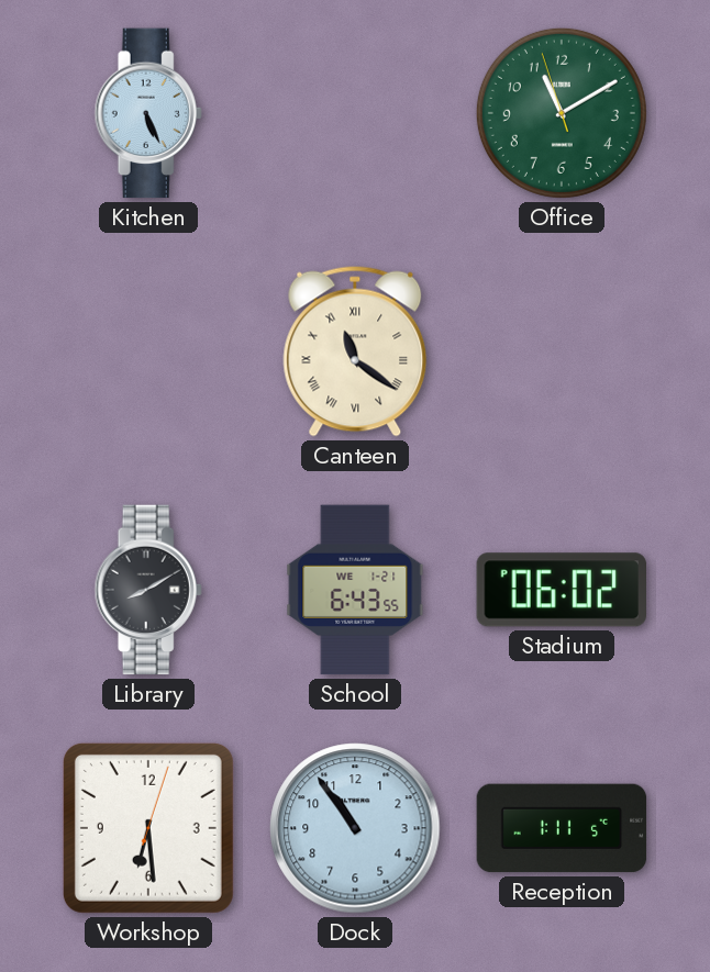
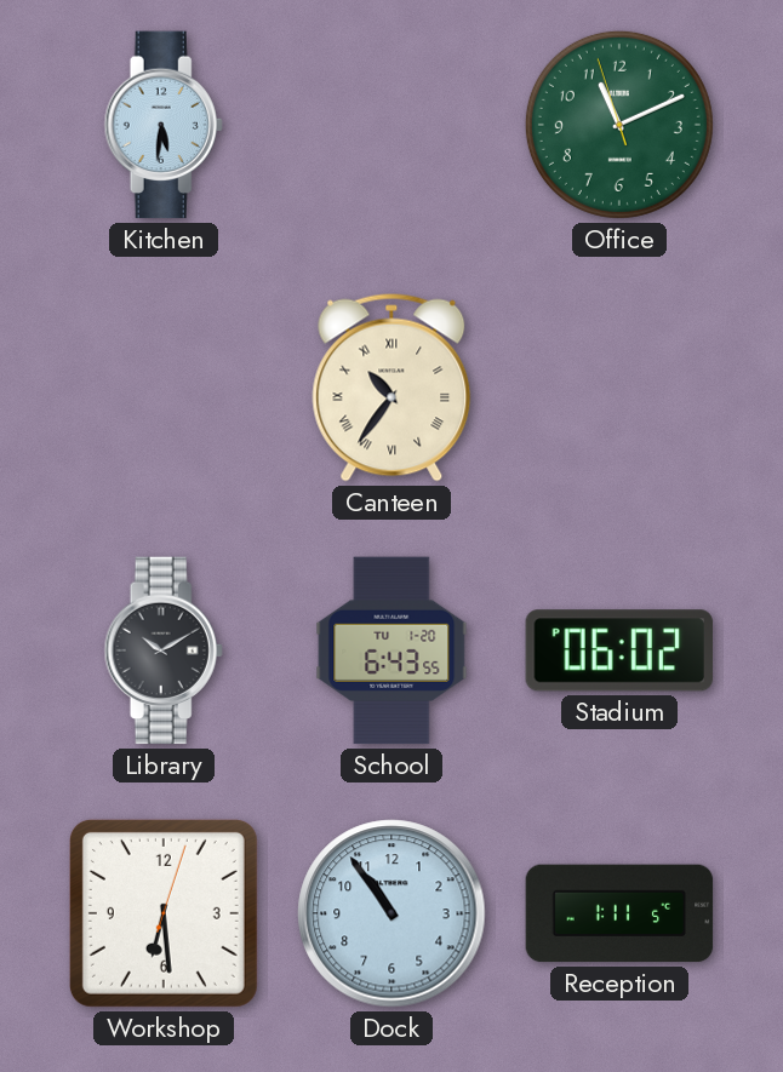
Kitchen: 5:26 -> 5:31
Office: 11:09 -> 11:10
Canteen: 11:21 -> 10:36
Library: 8:10 -> 10:10
School date: WE 1-21 -> TU 1-20
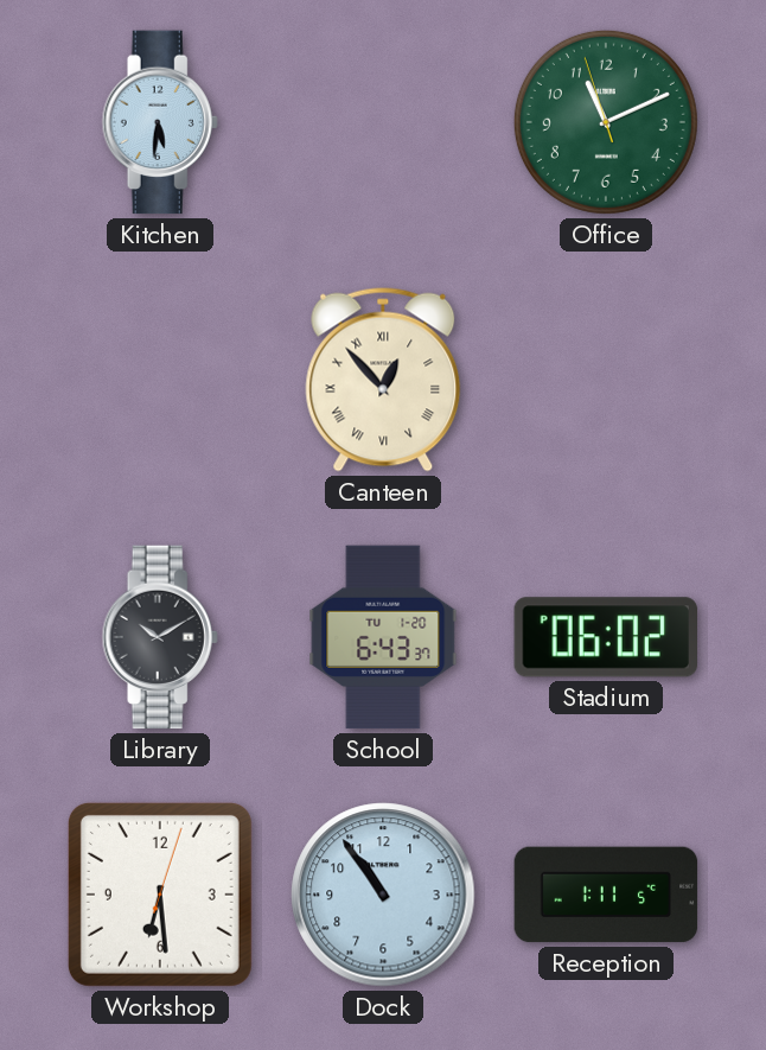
Canteen: 10:36 -> 12:53
School: 6:43:55 -> 6:43:37
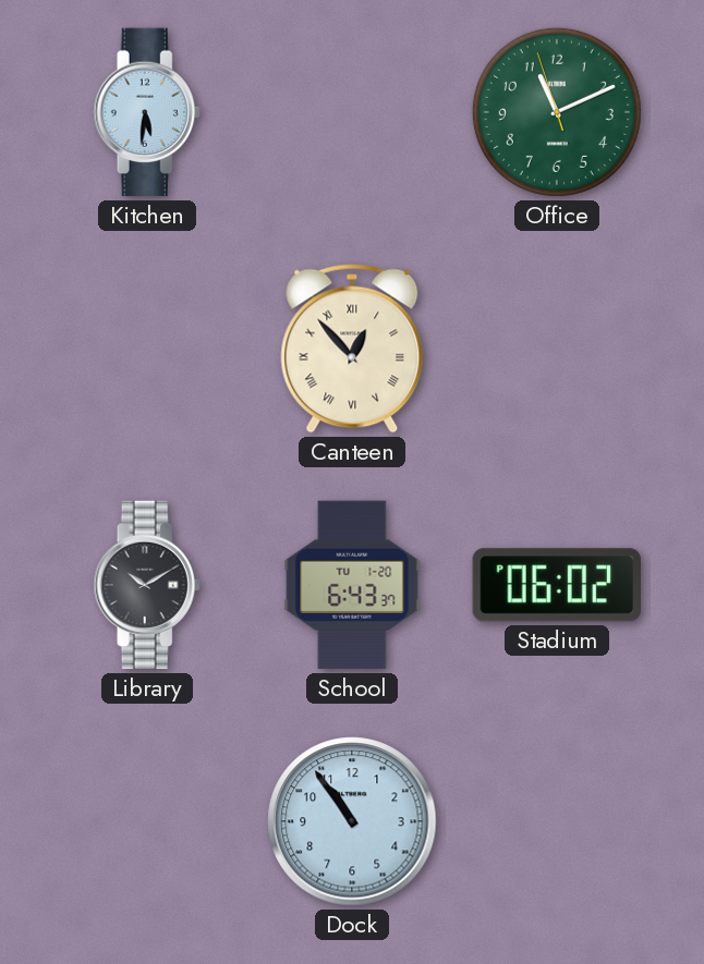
Workshop: 6:29 -> none
Reception: 1:11 -> none
